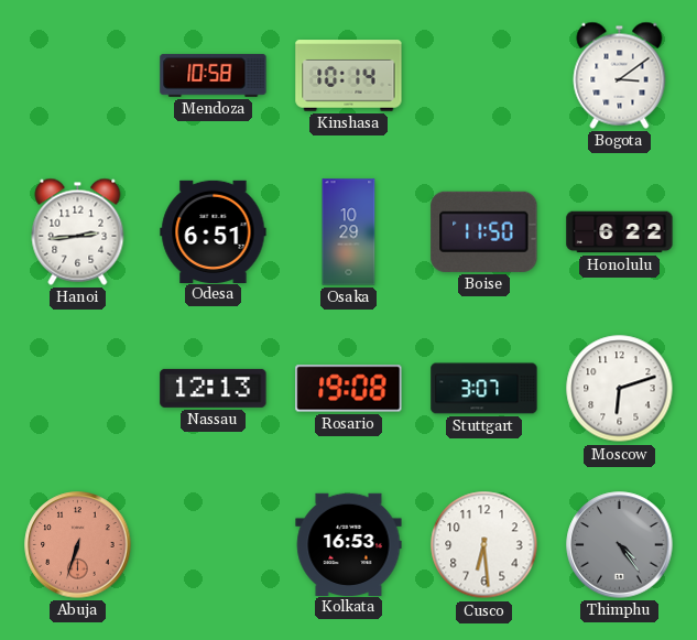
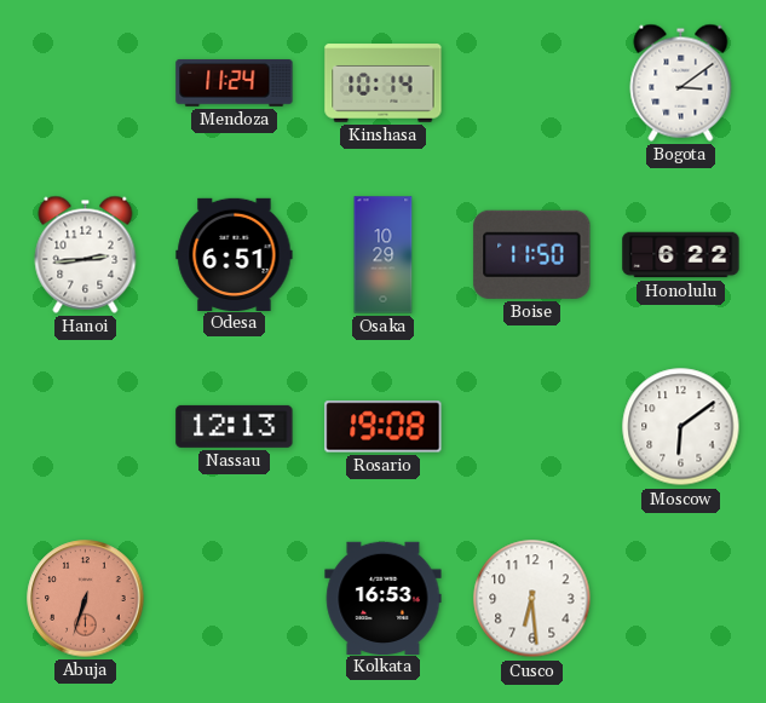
Mendoza: 10:58 -> 11:24
Stuttgart: 3:07 -> none
Moscow: 6:12 -> 6:09
Thimphu: 4:24 -> none
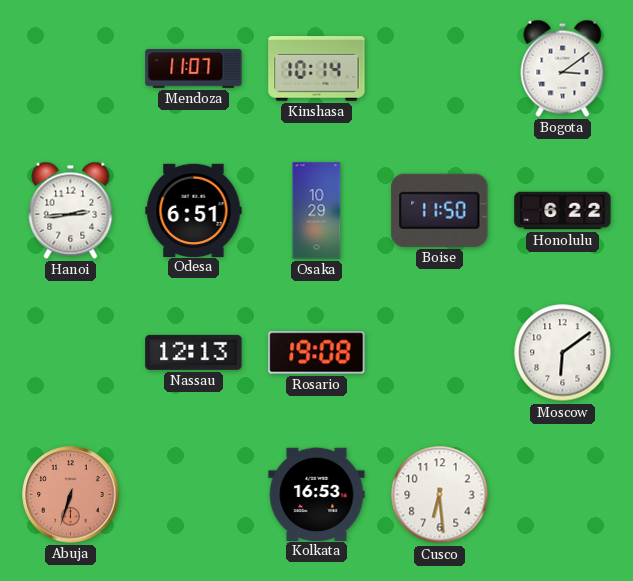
Mendoza: 11:24 -> 11:07
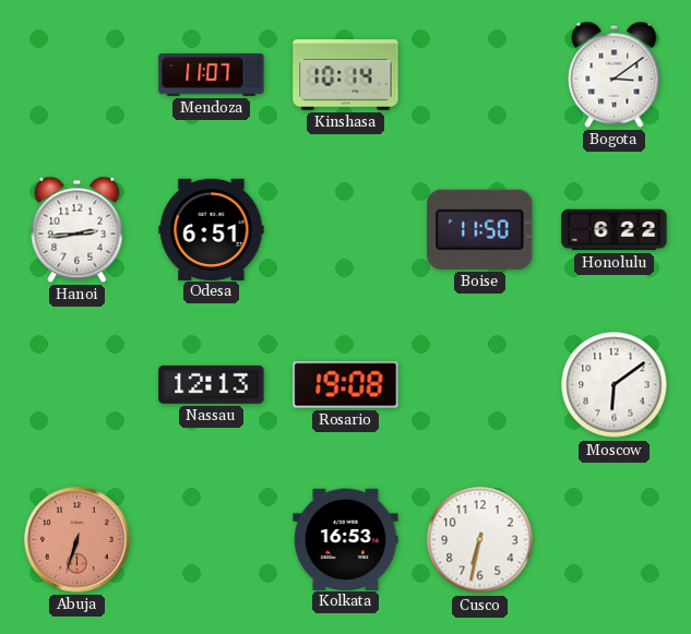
Osaka: 10:29 -> none
Cusco: 6:29 -> 6:32
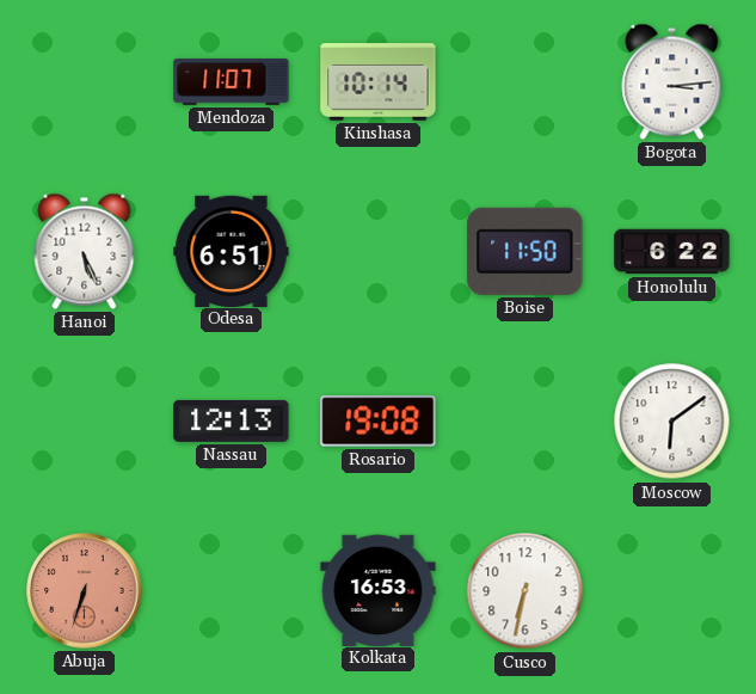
Bogota: 3:09 -> 3:14
Hanoi: 2:44 -> 5:26
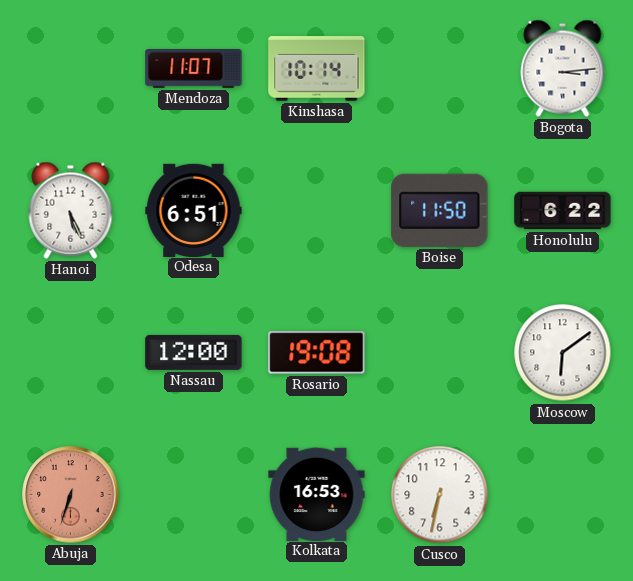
Nassau: 12:13 -> 12:00
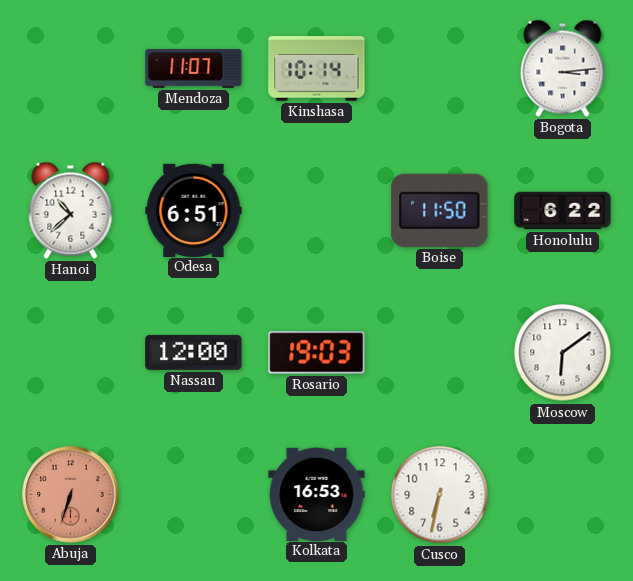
Hanoi: 5:26 -> 10:38
Rosario: 19:08 -> 19:03
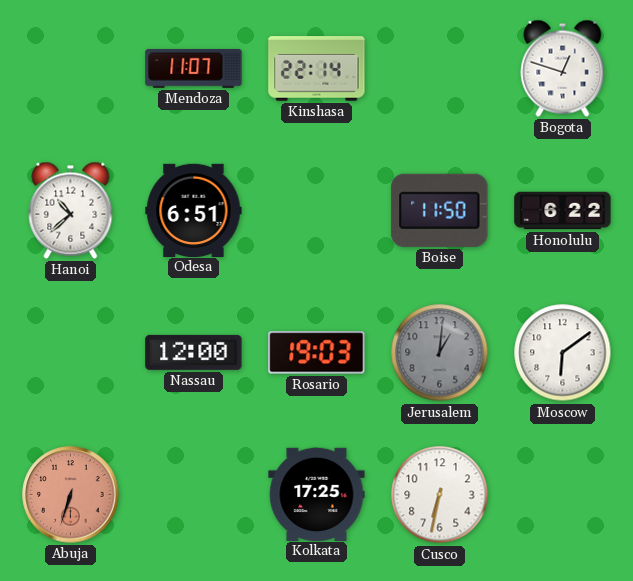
Kinshasa: 10:14 -> 22:14
Bogota: 3:14 -> 12:48
Jerusalem: none -> 1:01
Kolkata: 16:53 -> 17:25
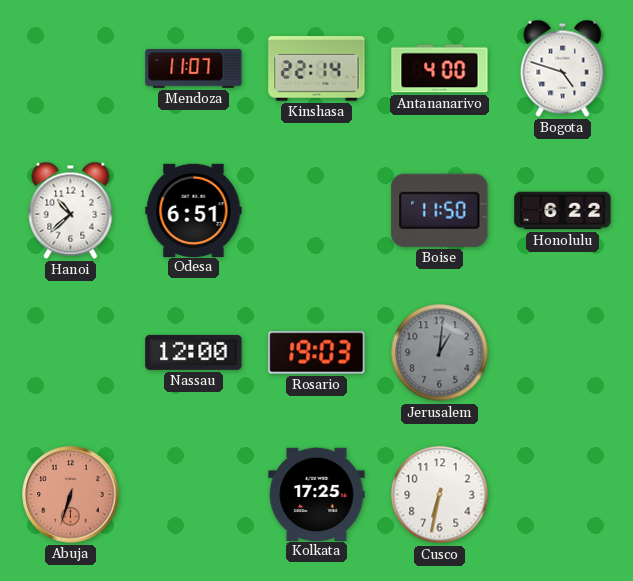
Antananarivo: none -> 4:00
Bogota: 12:48 -> 4:48
Moscow: 6:09 -> none
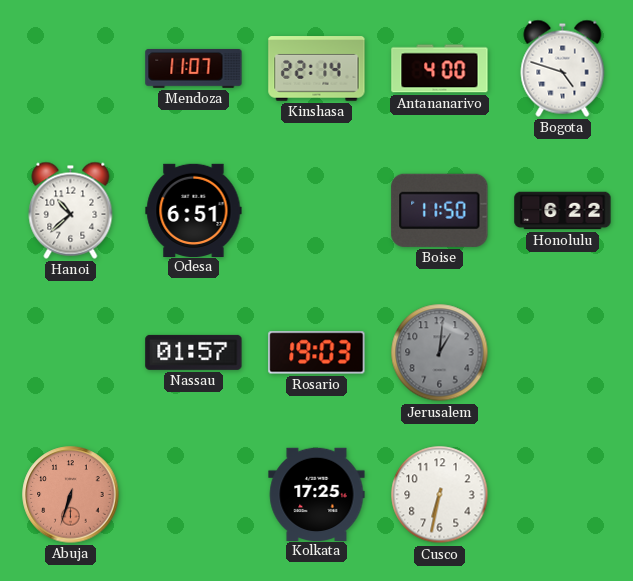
Nassau: 12:00 -> 01:57
